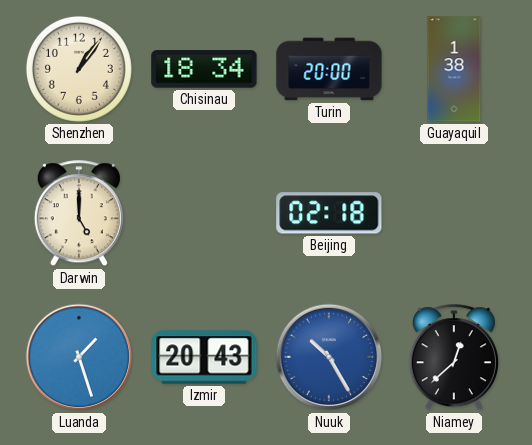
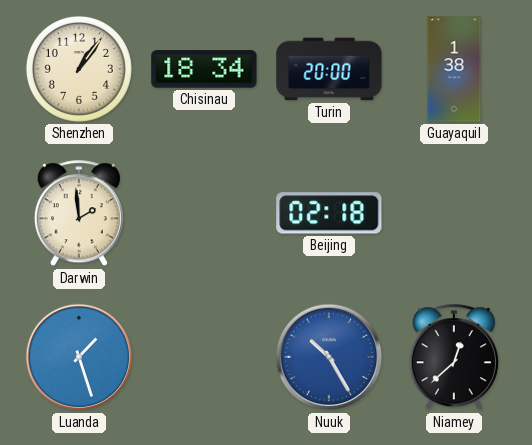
Darwin: 5:00 -> 1:59
Izmir: 20:43 -> none
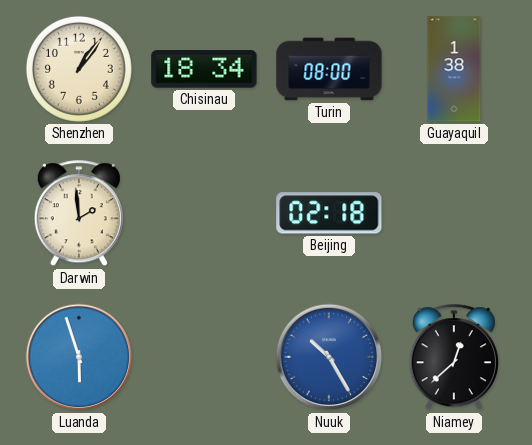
Turin: 20:00 -> 08:00
Luanda: 1:27 -> 5:57
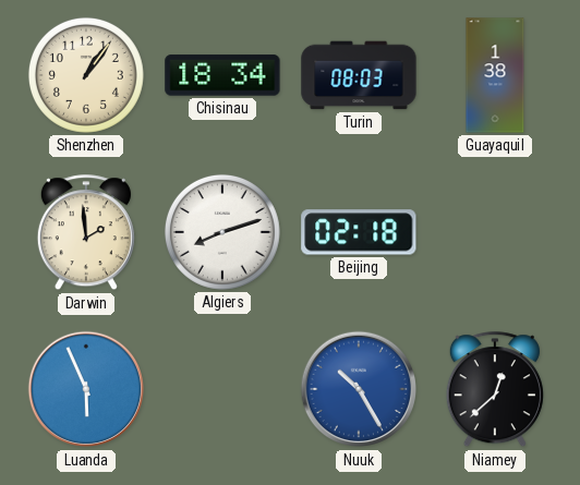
Turin: 08:00 -> 08:03
Algiers: none -> 8:12
Luanda: 5:57 -> 5:56
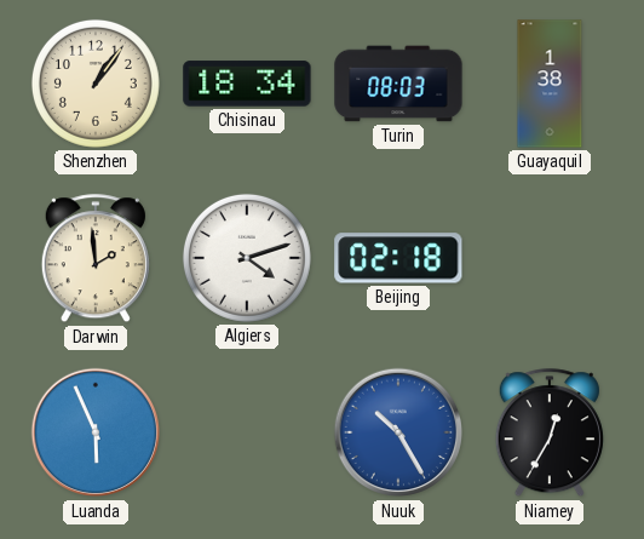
Algiers: 8:12 -> 4:12
Niamey: 12:38 -> 12:35
